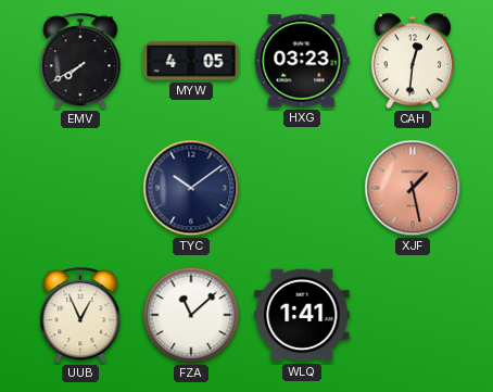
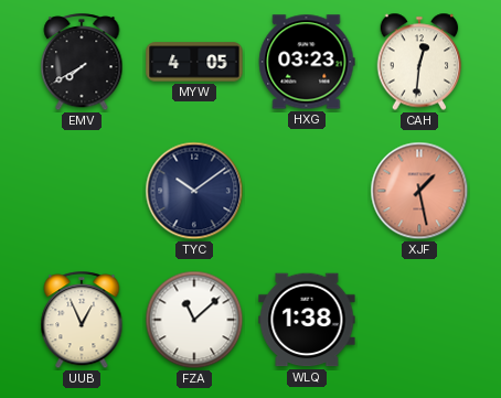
WLQ: 1:41 -> 1:38
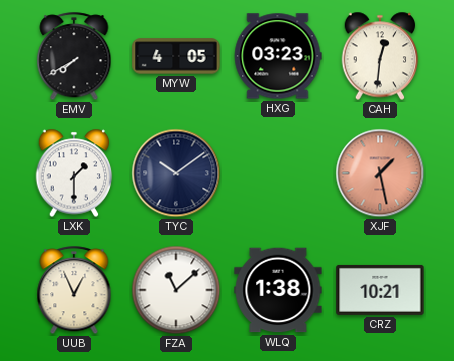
LXK: none -> 1:30
CRZ: none -> 10:21
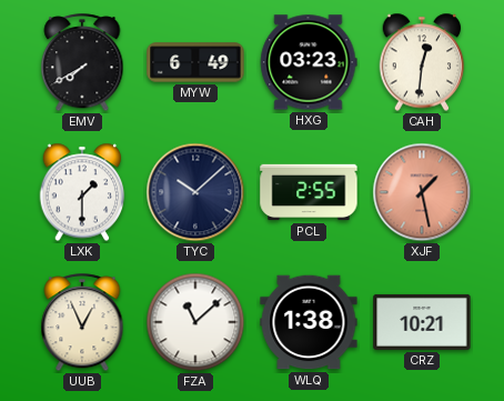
MYW: 4:05 -> 6:49
TYC: 10:09 -> 10:08
PCL: none -> 2:55
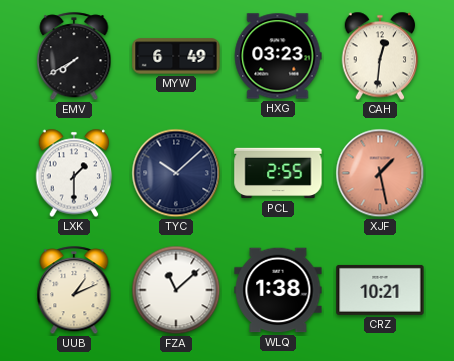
UUB: 12:56 -> 1:11
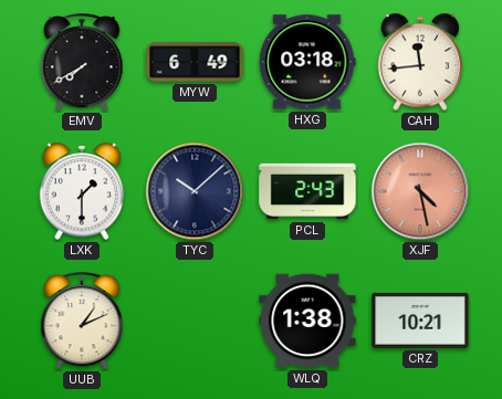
HXG: 03:23 -> 03:18
CAH: 12:31 -> 11:44
PCL: 2:55 -> 2:43
XJF: 1:28 -> 4:28
FZA: 11:08 -> none
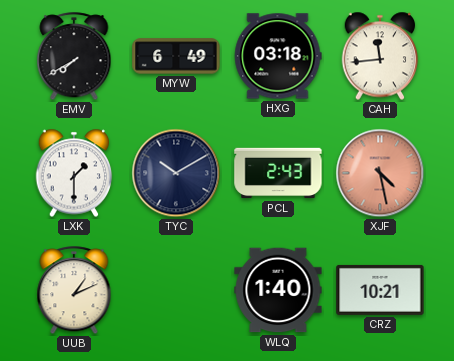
TYC: 10:08 -> 10:10
WLQ: 1:38 -> 1:40
